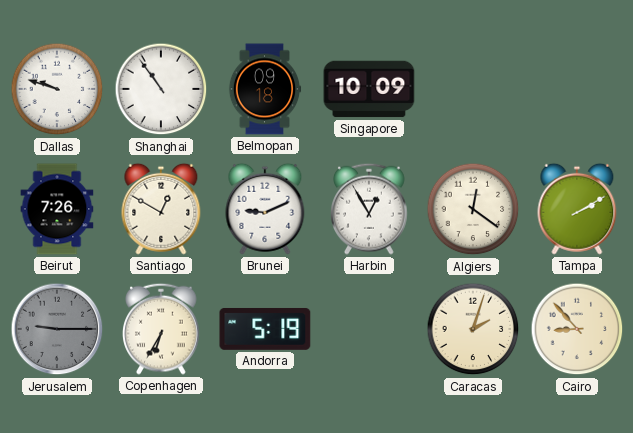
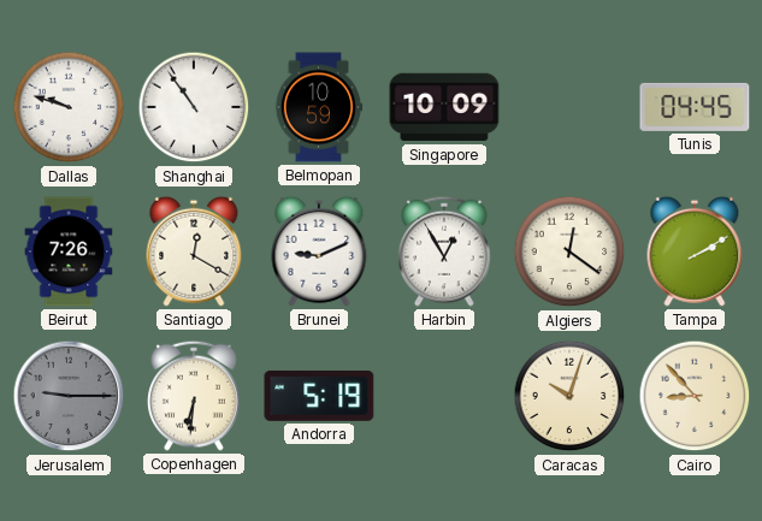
Belmopan: 09:18 -> 10:59
Tunis: none -> 04:45
Santiago: 12:50 -> 12:20
Copenhagen: 6:35 -> 6:31
Caracas: 2:03 -> 10:03
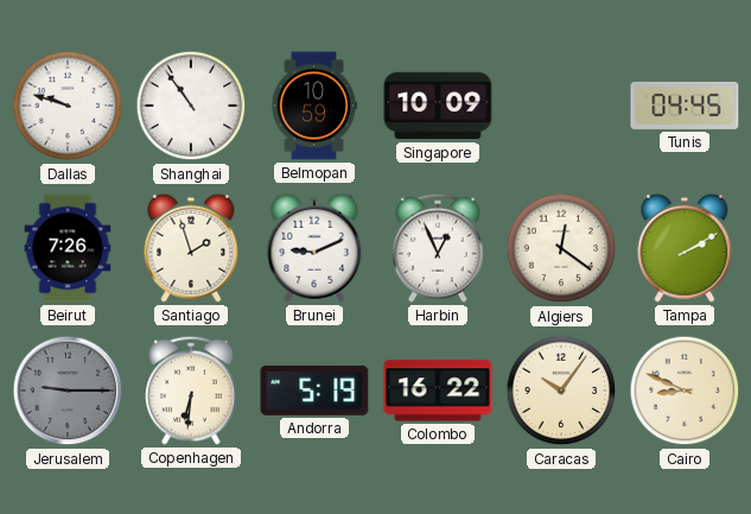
Santiago: 12:20 -> 1:57
Harbin: 12:55 -> 12:56
Colombo: none -> 16:22
Caracas: 10:03 -> 10:06
Cairo: 8:53 -> 8:49
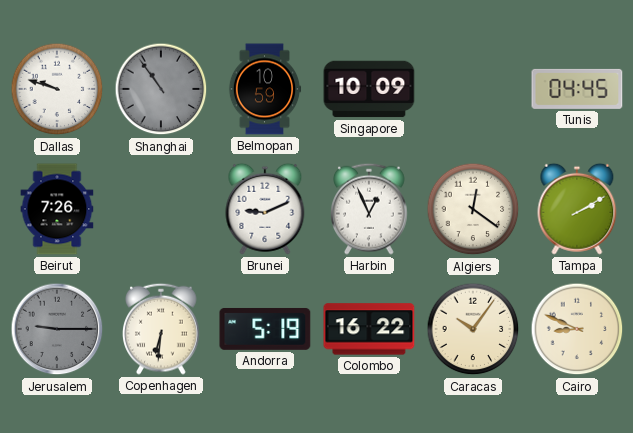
Shanghai dial: white -> grey
Santiago: 1:57 -> none
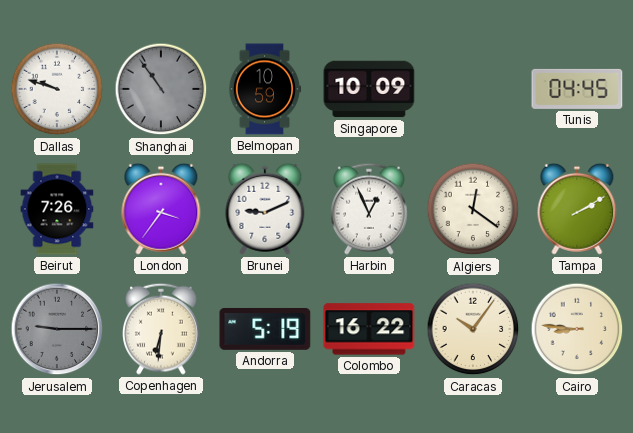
London: none -> 3:36
Cairo: 8:49 -> 8:46
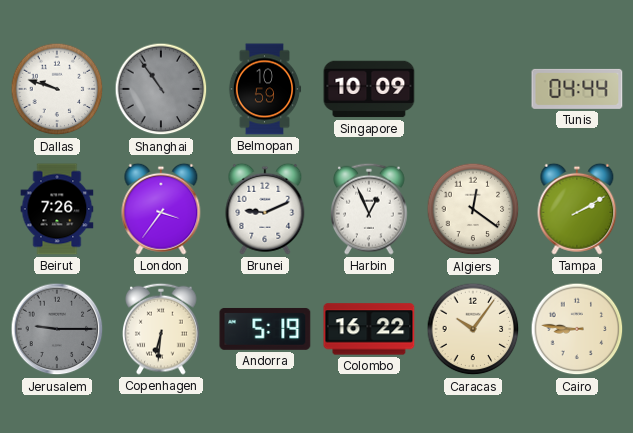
Tunis: 04:45 -> 04:44
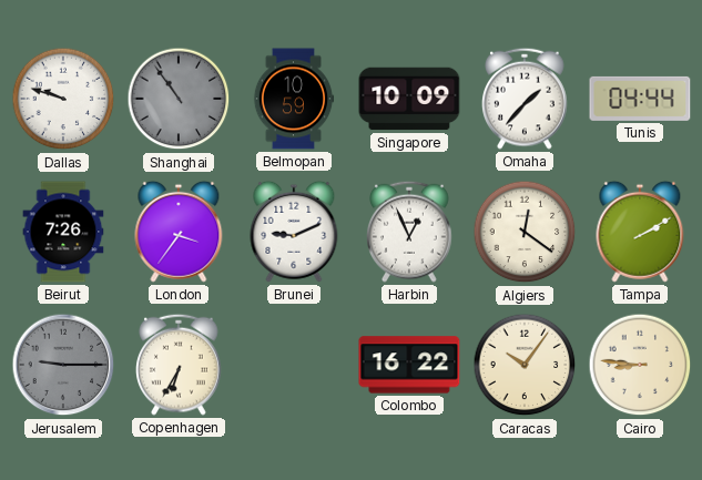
Omaha: none -> 1:37
Copenhagen: 6:31 -> 6:35
Andorra: 5:19 -> none
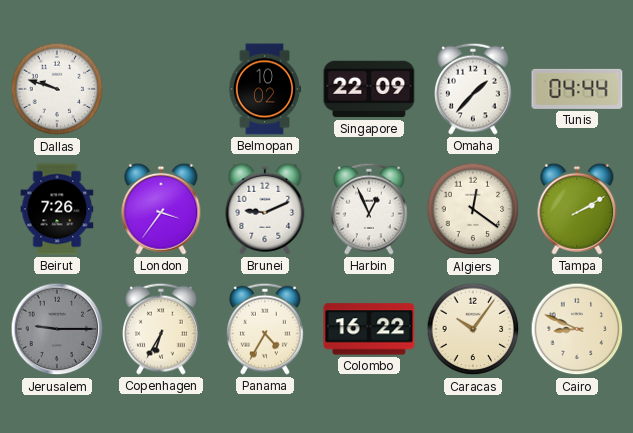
Shanghai: 10:54 -> none
Belmopan: 10:59 -> 10:02
Singapore: 10:09 -> 22:09
Panama: none -> 4:35
Cairo: 8:46 -> 8:49
